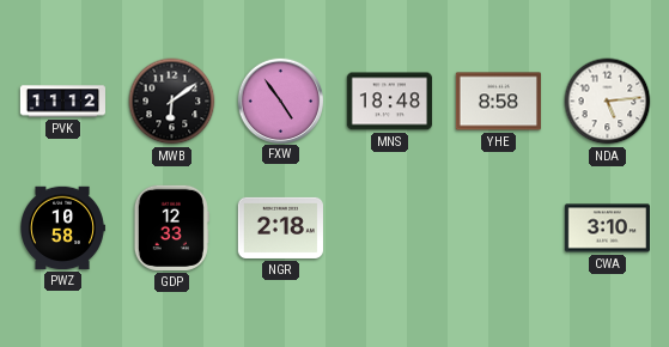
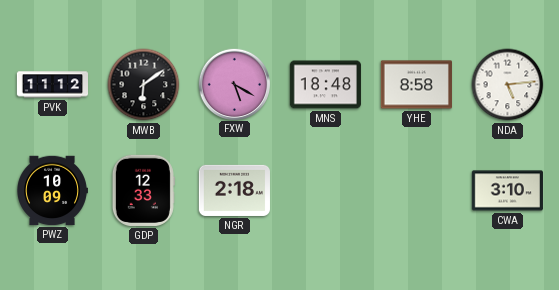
FXW: 4:54 -> 5:20
PWZ: 10:58 -> 10:09
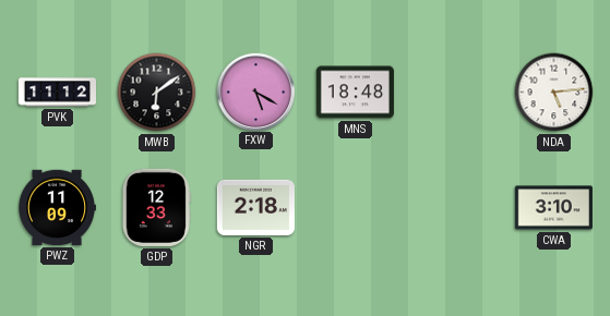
YHE: 8:58 -> none
PWZ: 10:09 -> 11:09
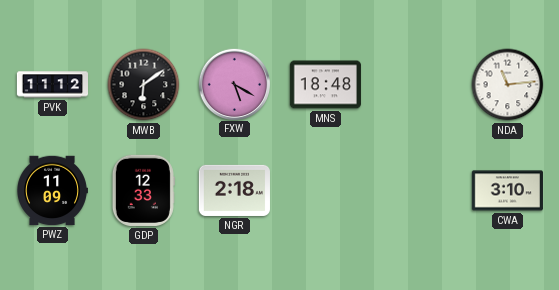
NDA: 5:14 -> 11:14
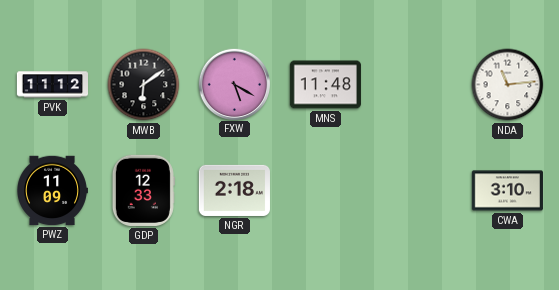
MNS: 18:48 -> 11:48
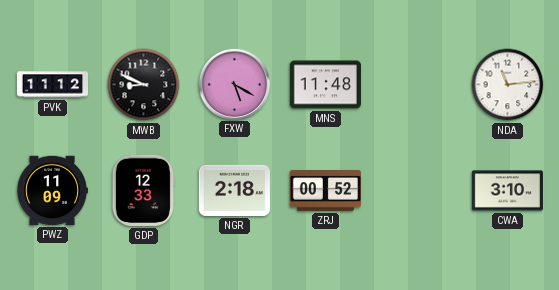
MWB: 6:09 -> 8:49
ZRJ: none -> 00:52
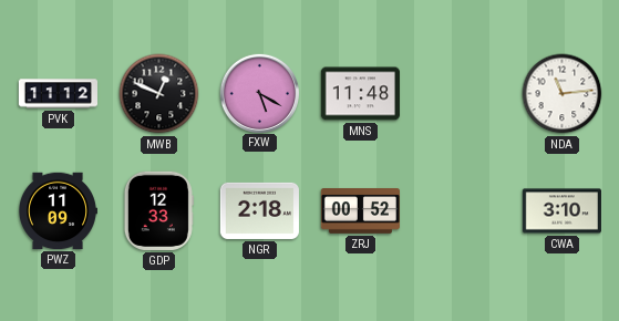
MWB: 8:49 -> 12:49
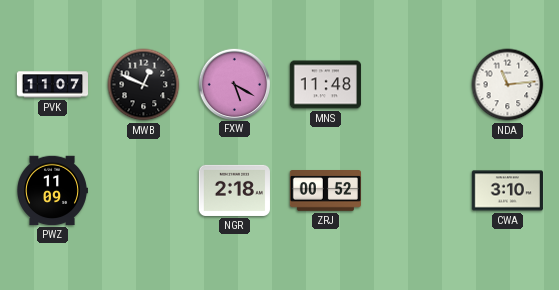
PVK: 11:12 -> 11:07
GDP: 12:33 -> none
